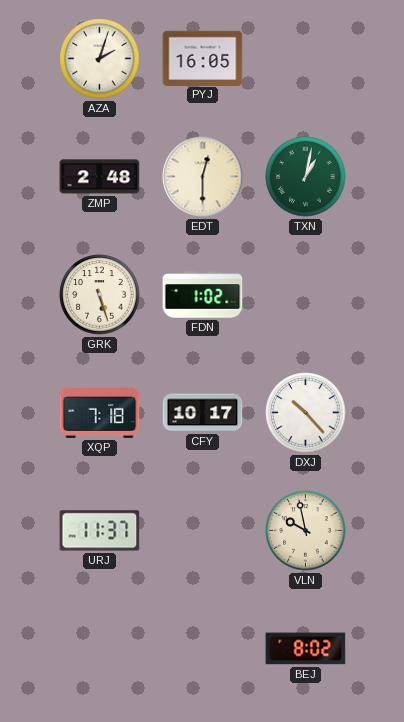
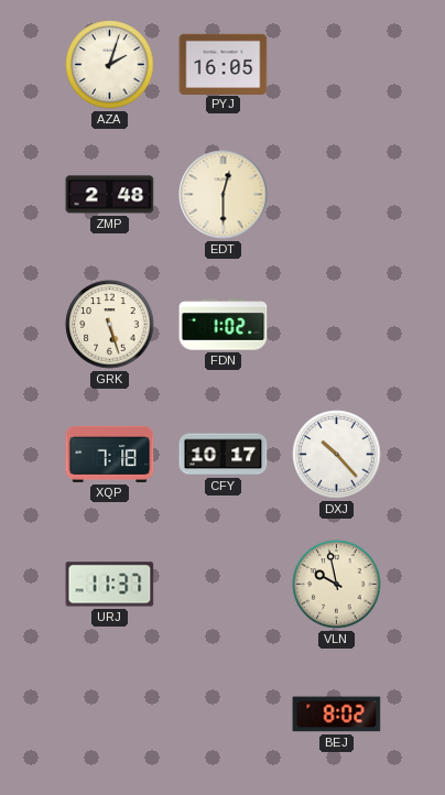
TXN: 1:02 -> none
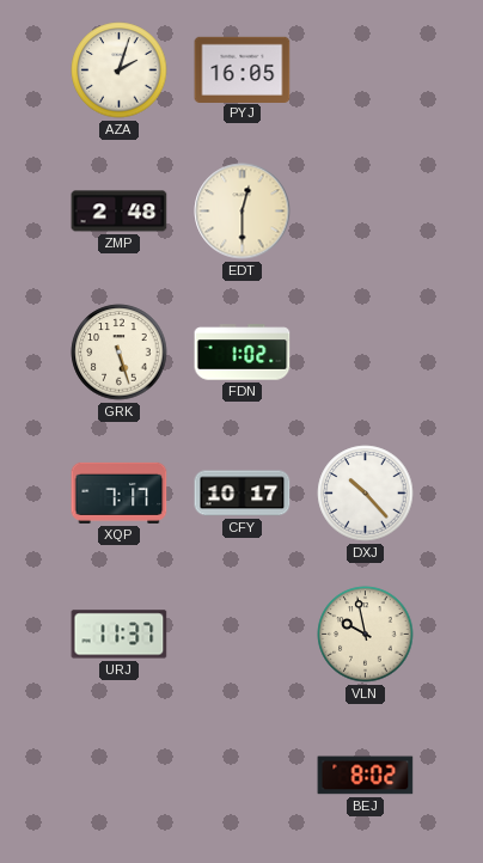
XQP: 7:18 -> 7:17
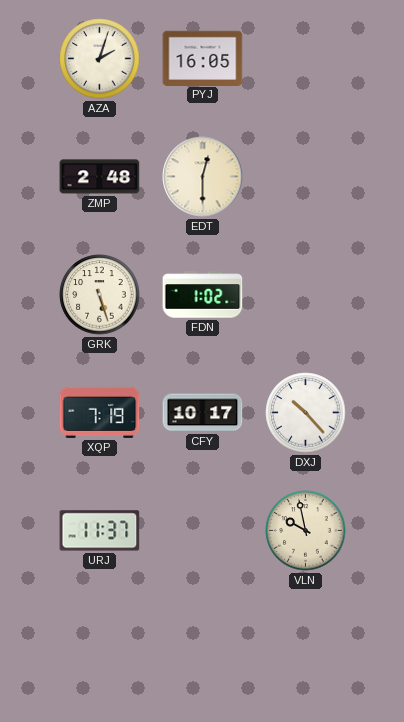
XQP: 7:17 -> 7:19
BEJ: 8:02 -> none
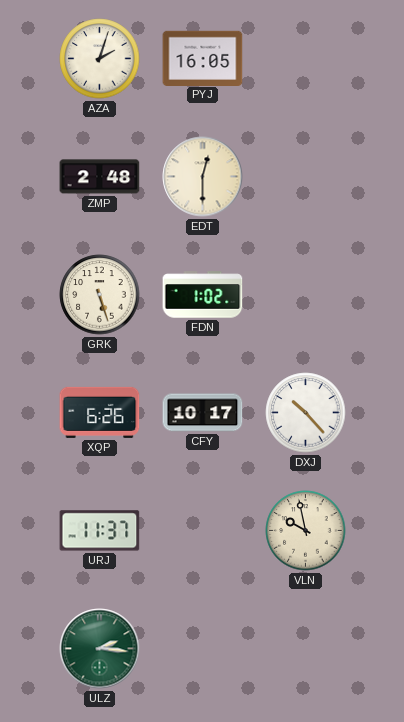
XQP: 7:19 -> 6:26
ULZ: none -> 2:16
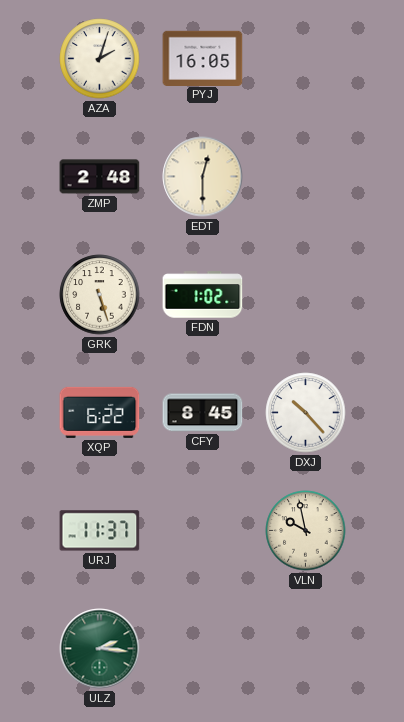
XQP: 6:26 -> 6:22
CFY: 10:17 -> 8:45
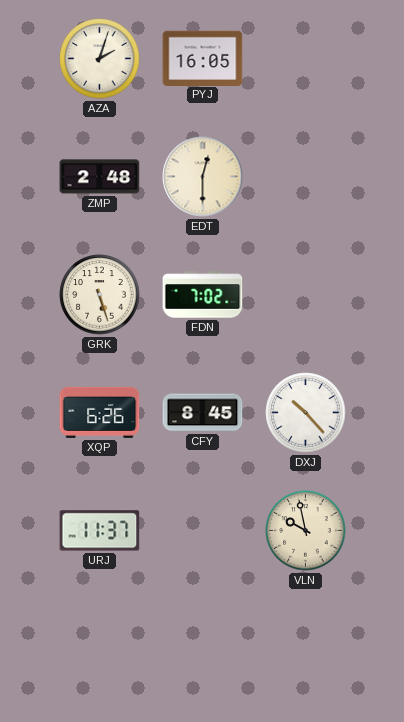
FDN: 1:02 -> 7:02
XQP: 6:22 -> 6:26
ULZ: 2:16 -> none
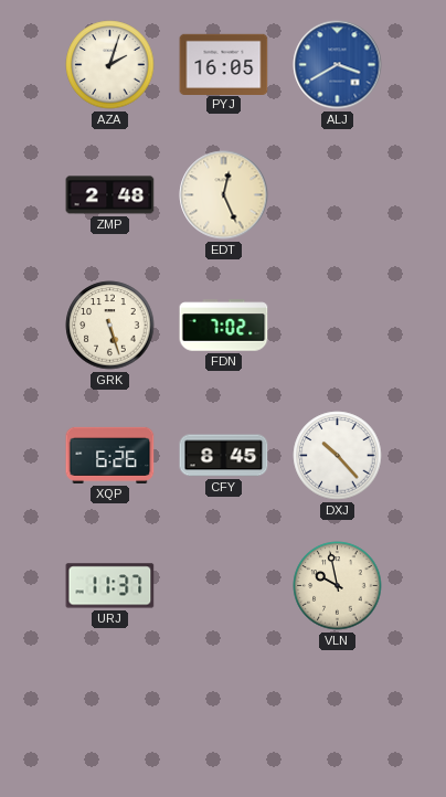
ALJ: none -> 3:40
EDT: 12:30 -> 12:26
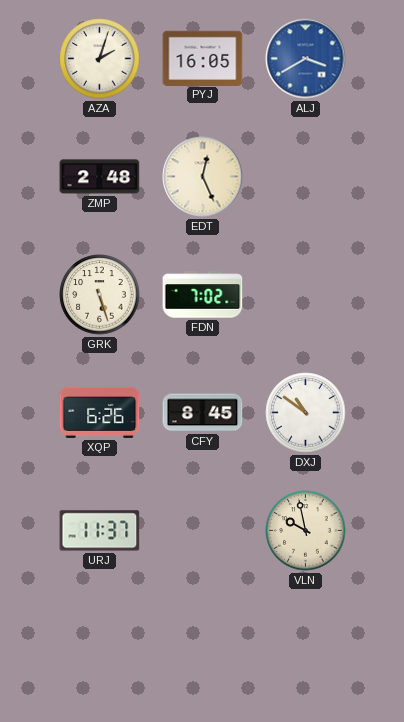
DXJ: 10:23 -> 10:51
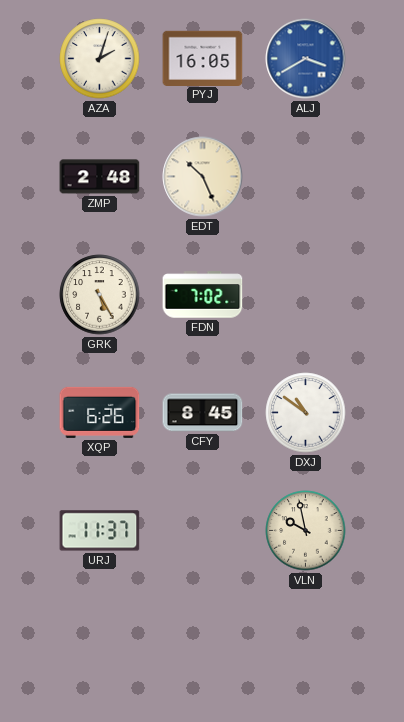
EDT: 12:26 -> 10:26
GRK: 5:27 -> 5:25
